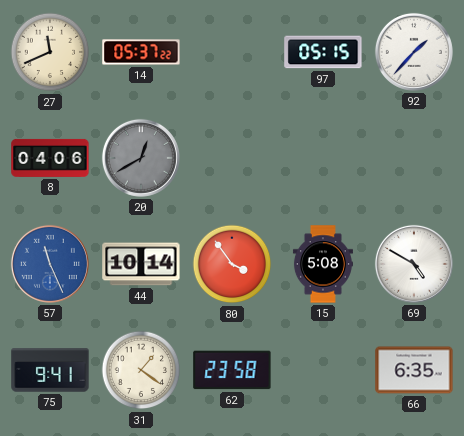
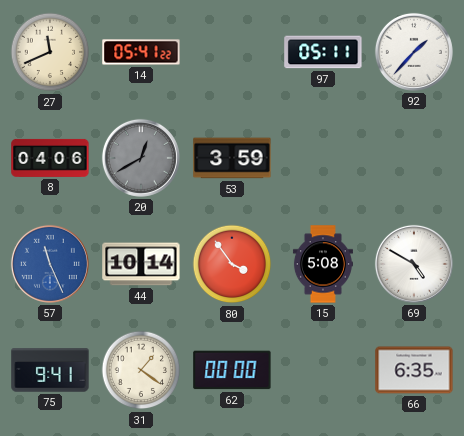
14: 05:37 -> 05:41
97: 05:15 -> 05:11
53: none -> 3:59
62: 23:58 -> 00:00
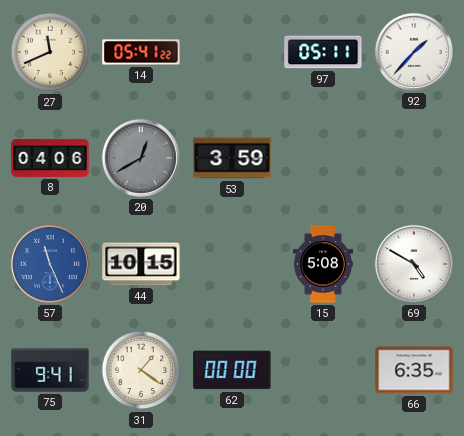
44: 10:14 -> 10:15
80: 3:54 -> none
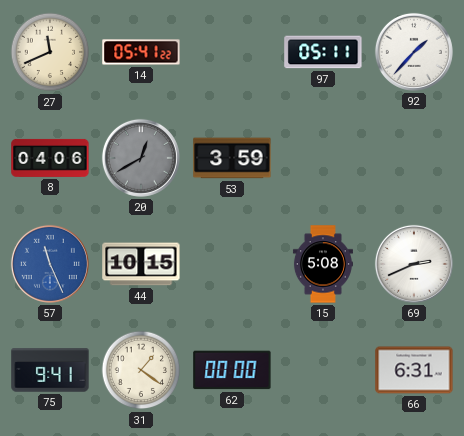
69: 4:50 -> 2:41
66: 6:35 -> 6:31
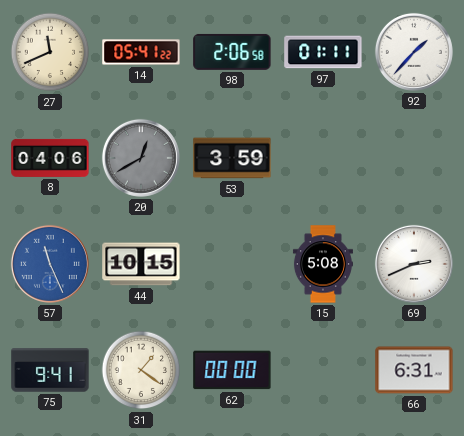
98: none -> 2:06
97: 05:11 -> 01:11
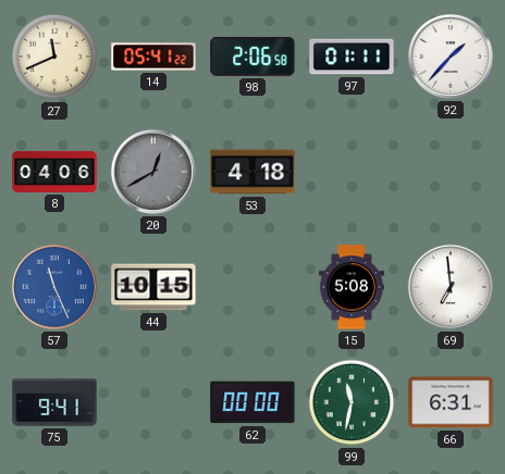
53: 3:59 -> 4:18
69: 2:41 -> 6:59
31: 1:21 -> none
99: none -> 11:32
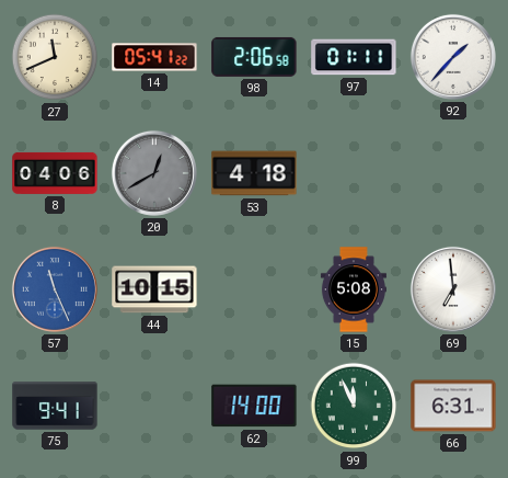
62: 00:00 -> 14:00
99: 11:32 -> 11:56
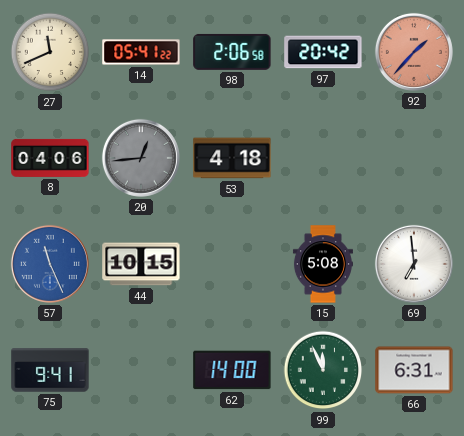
97: 01:11 -> 20:42
92 dial: white -> salmon
20: 12:40 -> 12:44
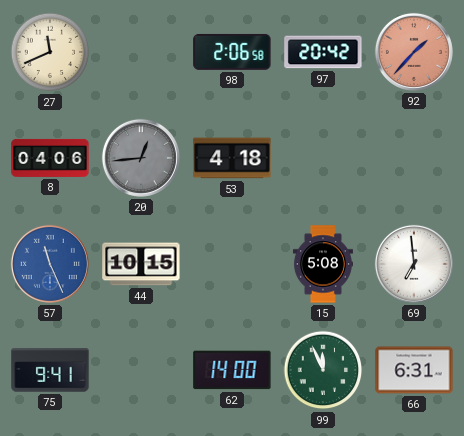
14: 05:41 -> none
